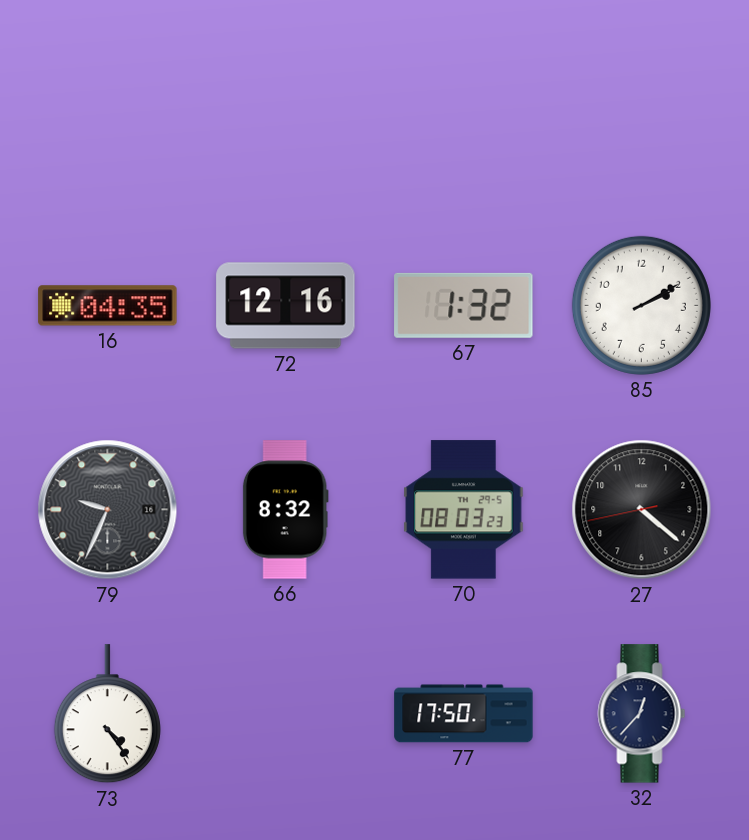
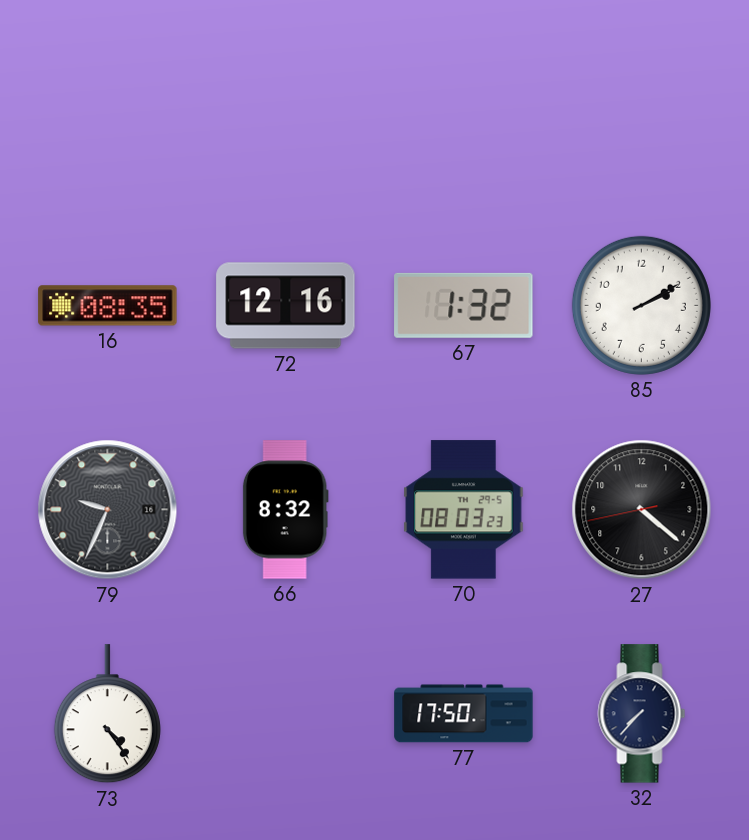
16: 04:35 -> 08:35
32: 12:37 -> 7:37
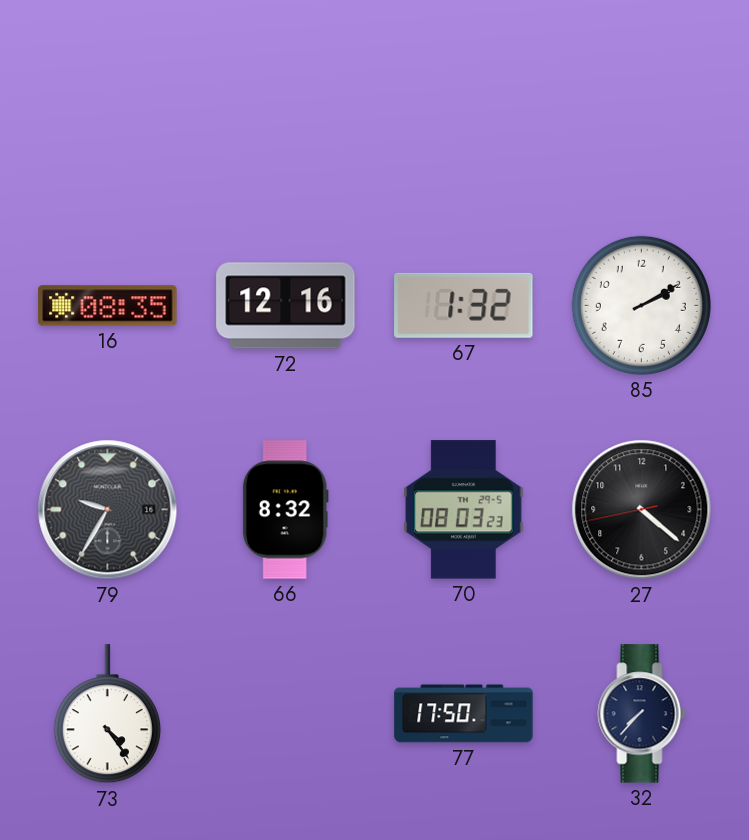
79: 9:34 -> 9:35
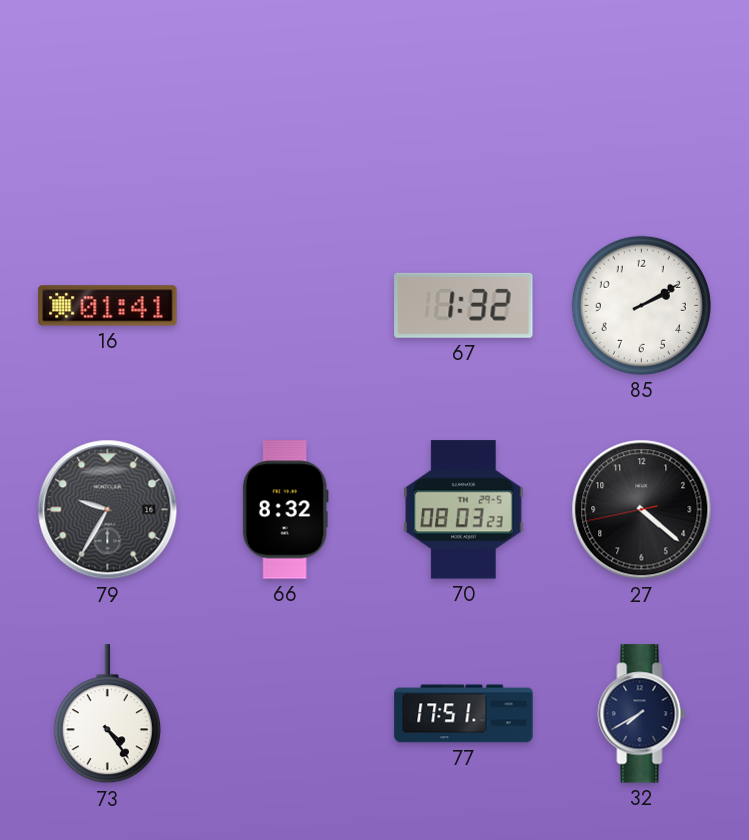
16: 08:35 -> 01:41
72: 12:16 -> none
77: 17:50 -> 17:51
32: 7:37 -> 7:40
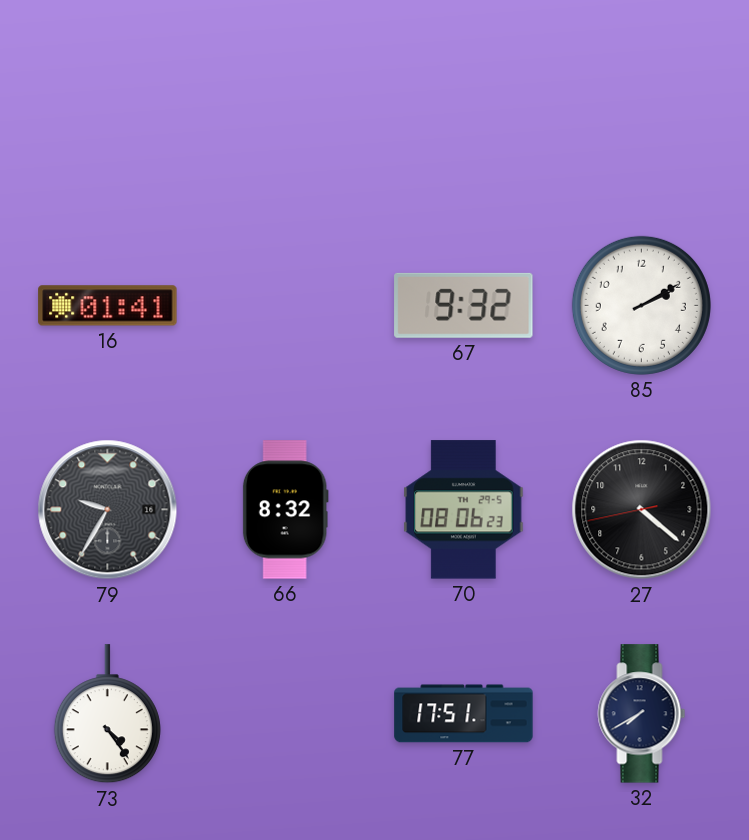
67: 1:32 -> 9:32
70: 08:03 -> 08:06
